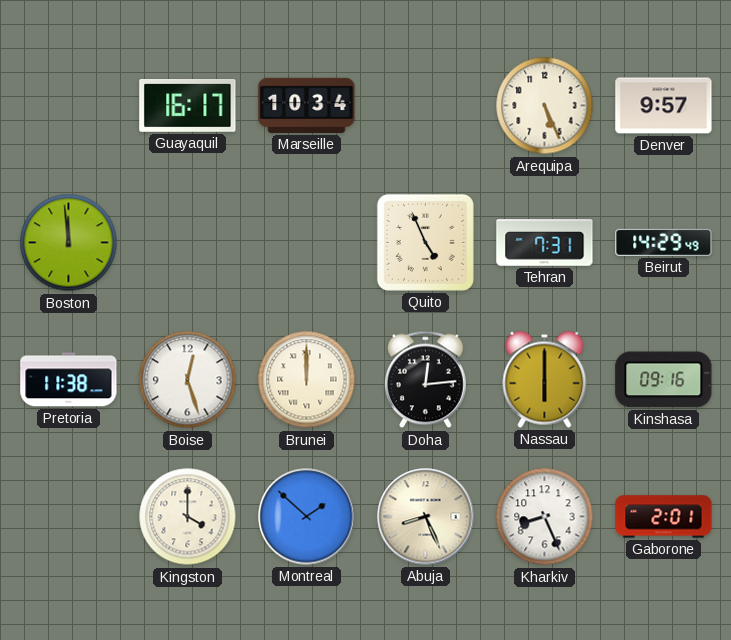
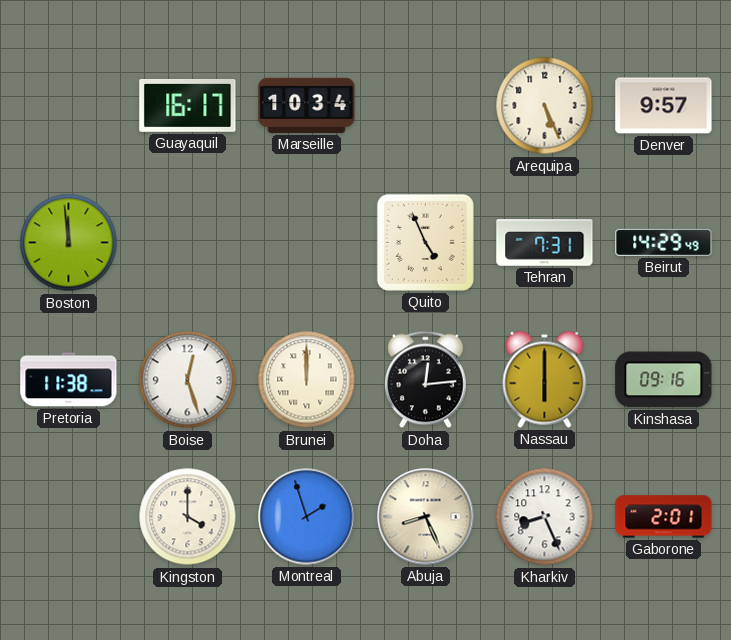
Montreal: 1:52 -> 1:57
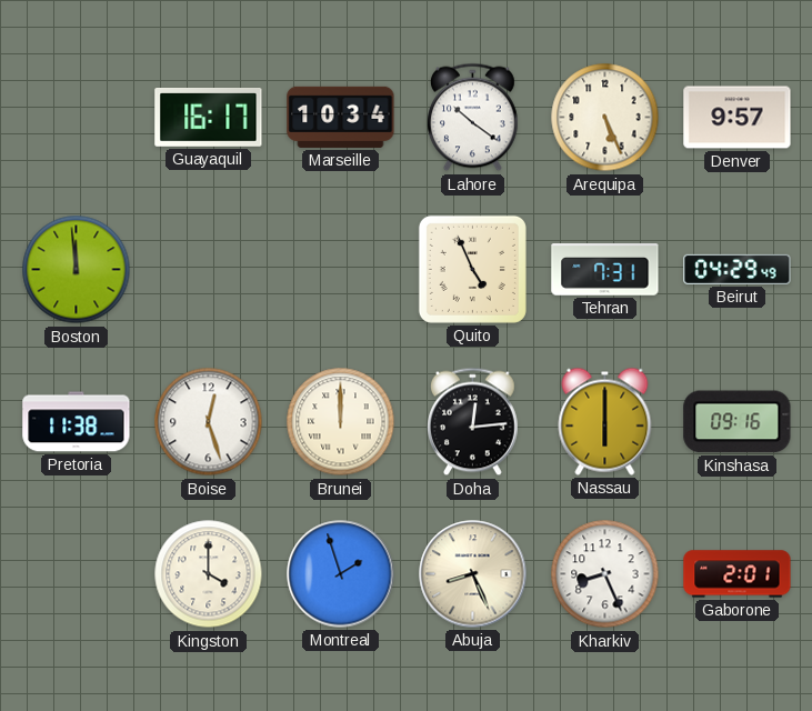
Lahore: none -> 10:21
Beirut: 14:29 -> 04:29
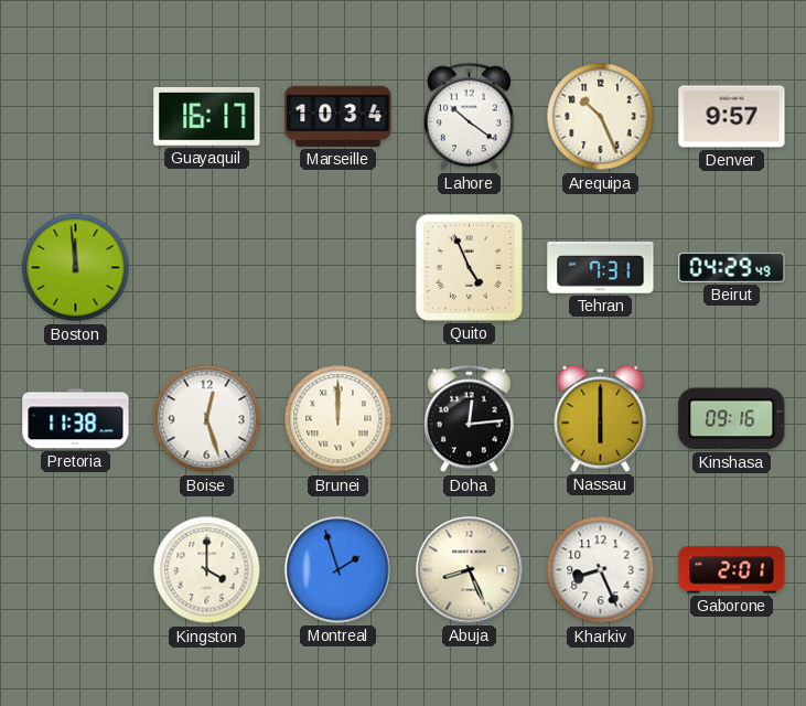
Arequipa: 5:26 -> 10:26
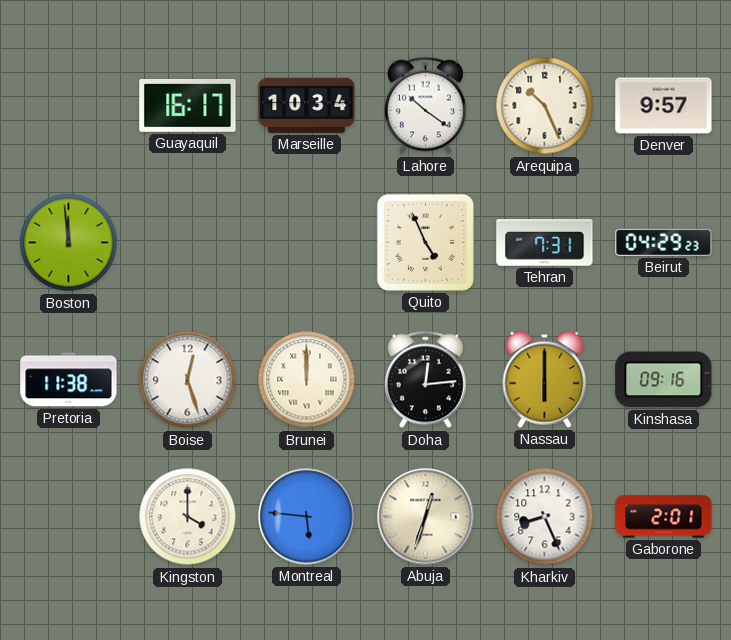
Beirut: 04:29:49 -> 04:29:23
Montreal: 1:57 -> 5:46
Abuja: 8:26 -> 12:33
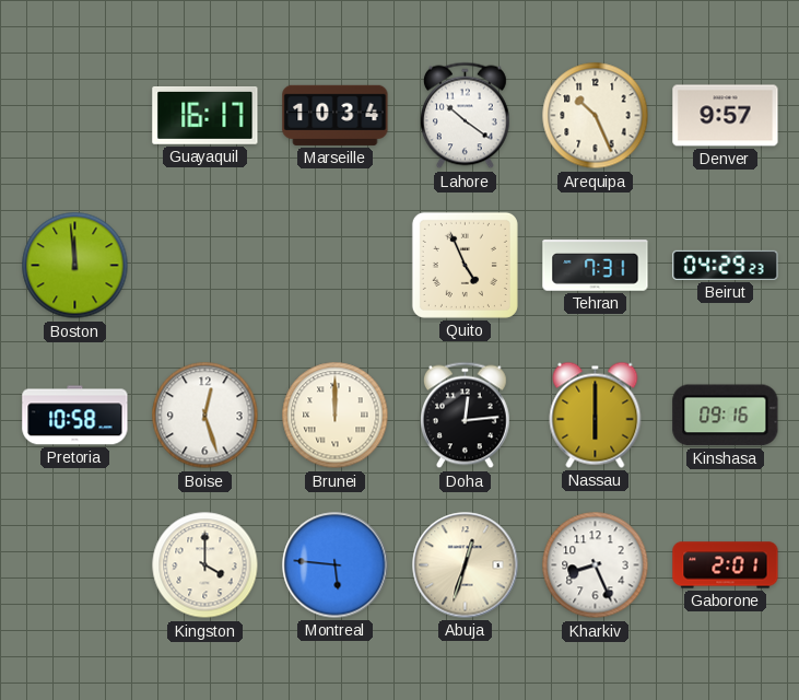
Pretoria: 11:38 -> 10:58
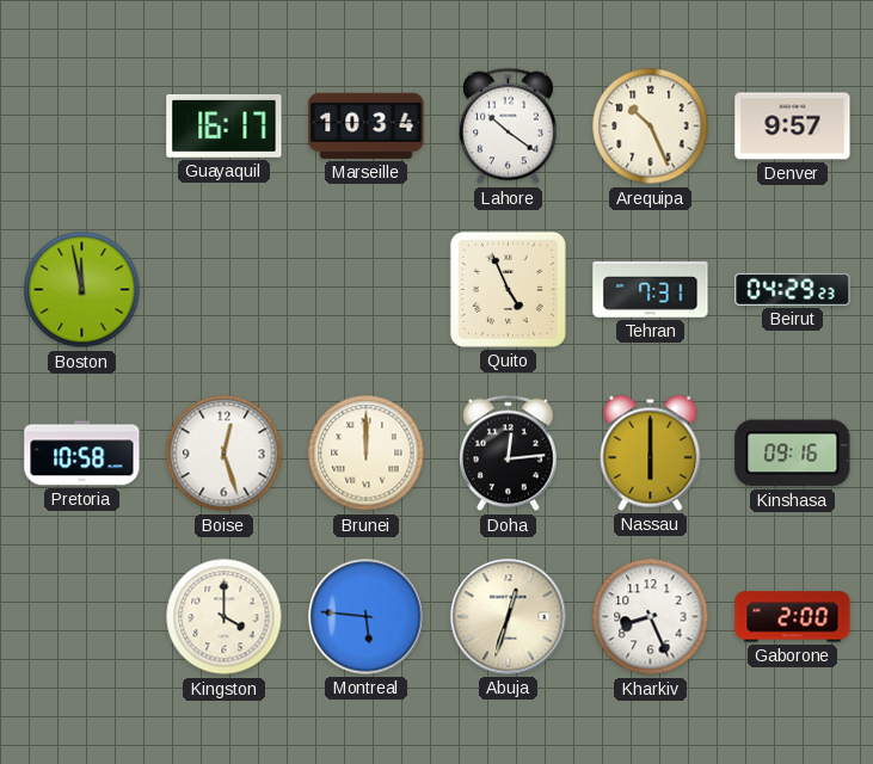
Boston: 11:59 -> 11:58
Gaborone: 2:01 -> 2:00
